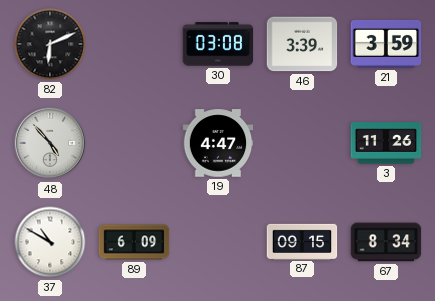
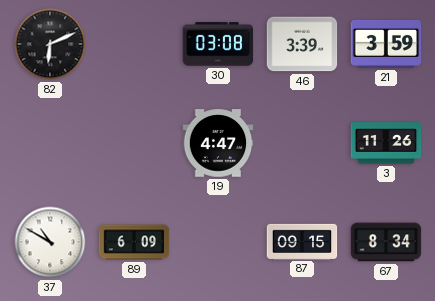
48: 4:53 -> none
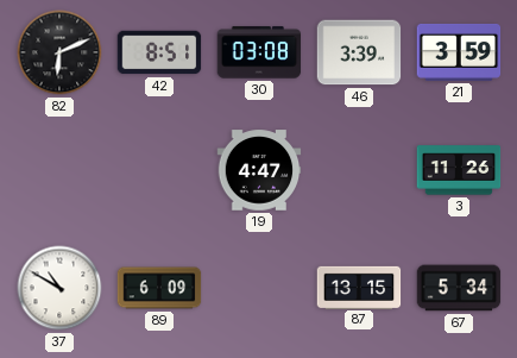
42: none -> 8:51
87: 09:15 -> 13:15
67: 8:34 -> 5:34
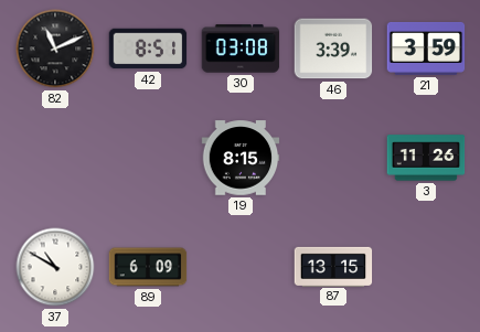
82: 6:11 -> 11:11
19: 4:47 -> 8:15
67: 5:34 -> none
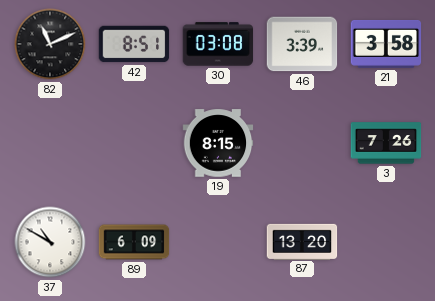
21: 3:59 -> 3:58
3: 11:26 -> 7:26
87: 13:15 -> 13:20
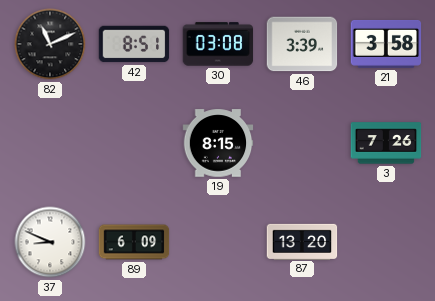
37: 10:50 -> 8:49
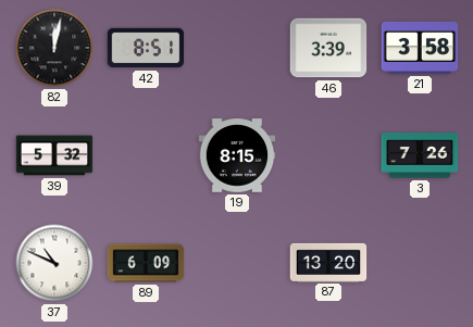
82: 11:11 -> 12:02
30: 03:08 -> none
39: none -> 5:32
37: 8:49 -> 10:49
